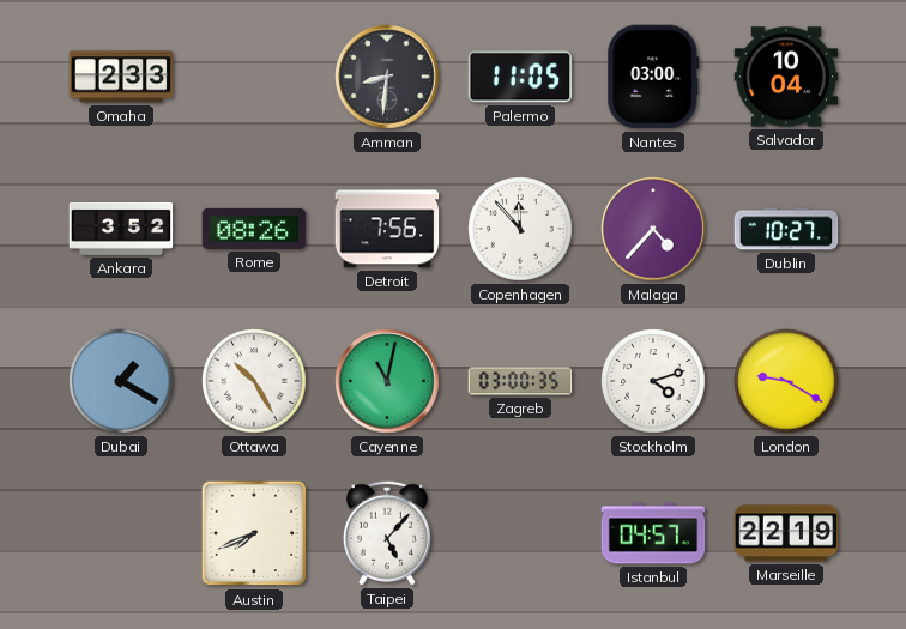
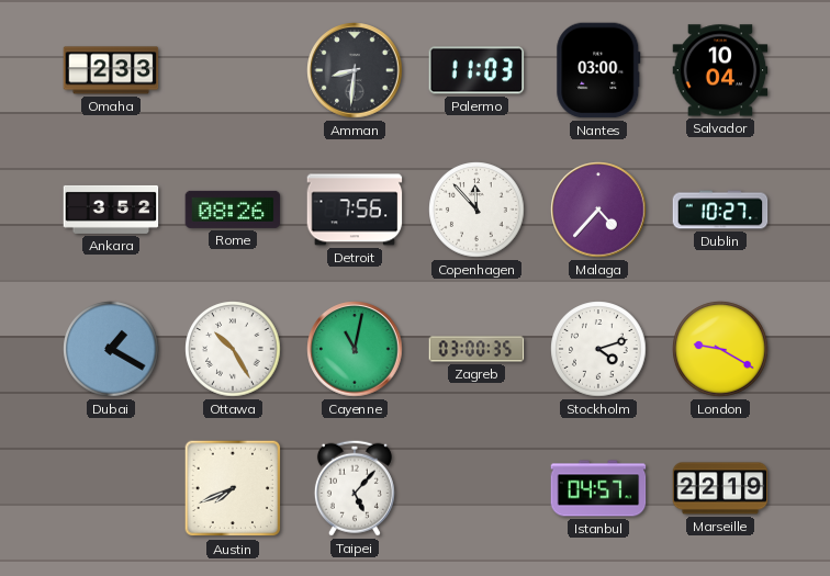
Palermo: 11:05 -> 11:03
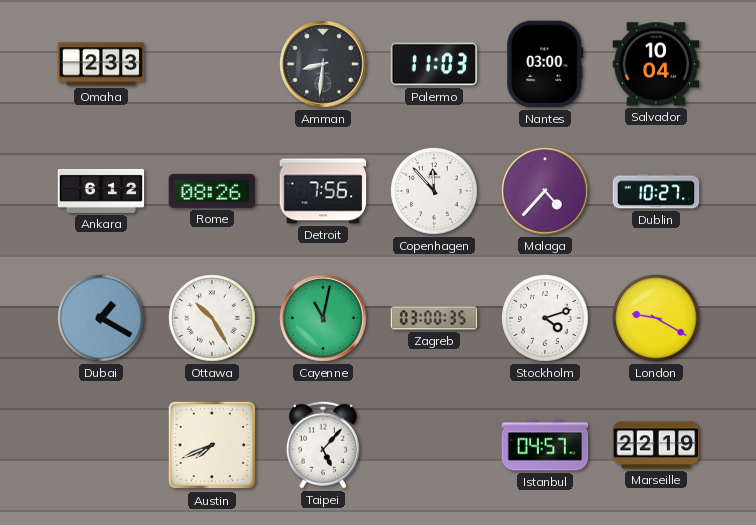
Ankara: 3:52 -> 6:12
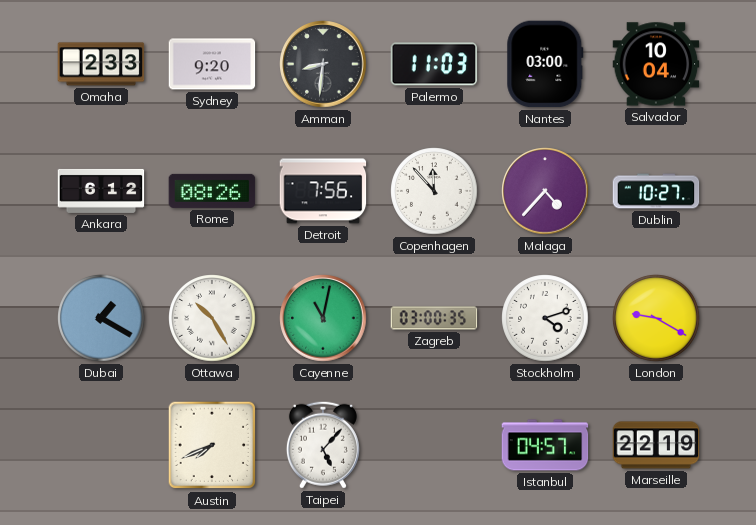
Sydney: none -> 9:20
